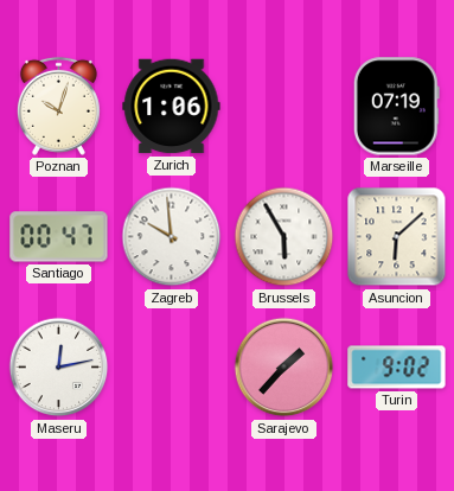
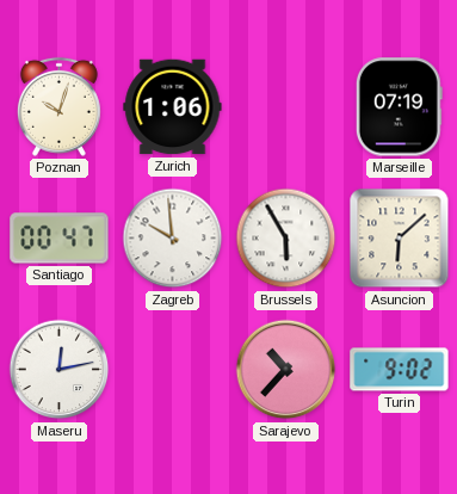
Sarajevo: 1:37 -> 10:37
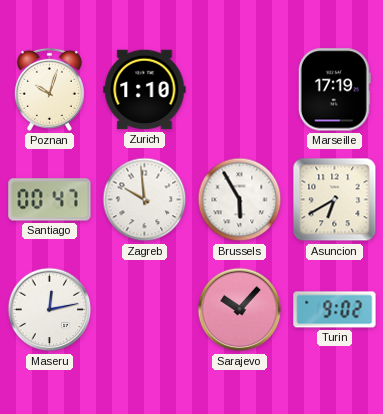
Zurich: 1:06 -> 1:10
Marseille: 07:19 -> 17:19
Asuncion: 6:08 -> 6:40
Sarajevo: 10:37 -> 10:07
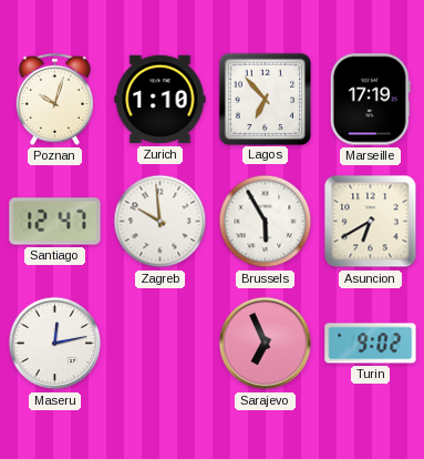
Lagos: none -> 6:53
Santiago: 00:47 -> 12:47
Sarajevo: 10:07 -> 6:56
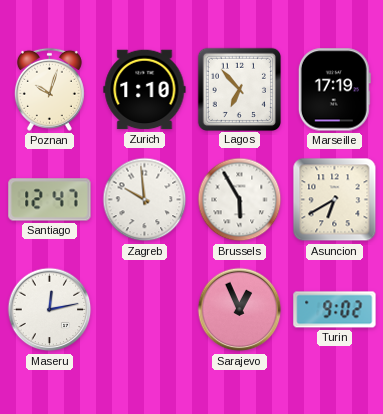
Sarajevo: 6:56 -> 12:56
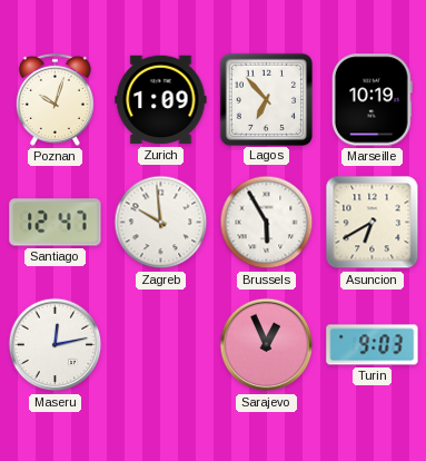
Zurich: 1:10 -> 1:09
Marseille: 17:19 -> 10:19
Turin: 9:02 -> 9:03
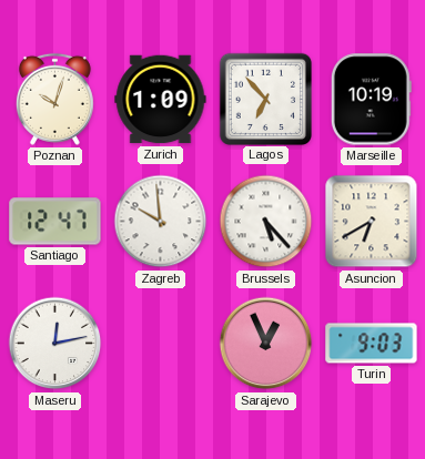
Brussels: 5:55 -> 5:23
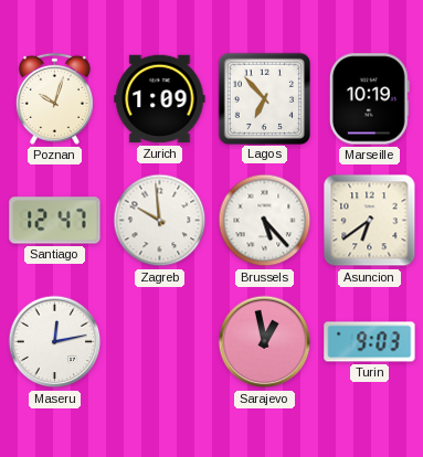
Asuncion: 6:40 -> 6:39
Sarajevo: 12:56 -> 12:58
